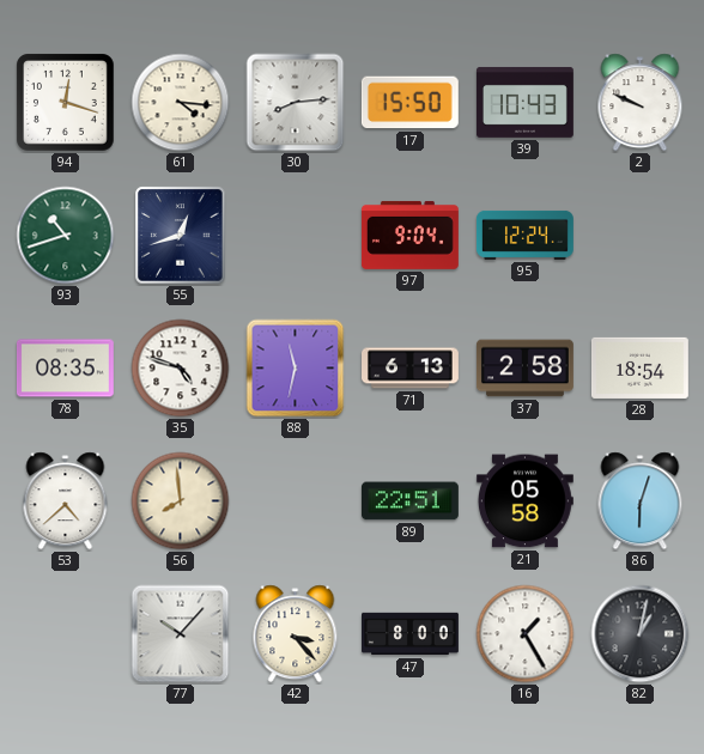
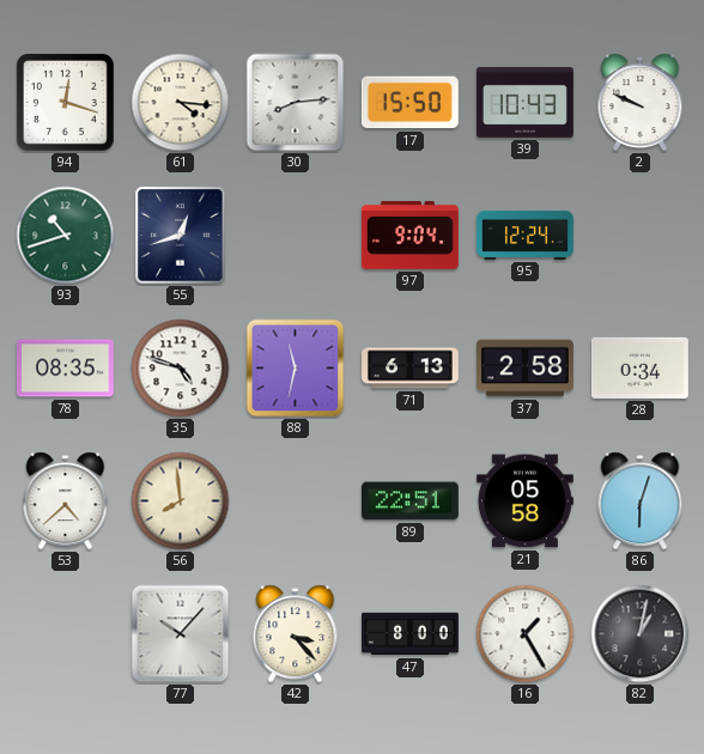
28: 18:54 -> 0:34
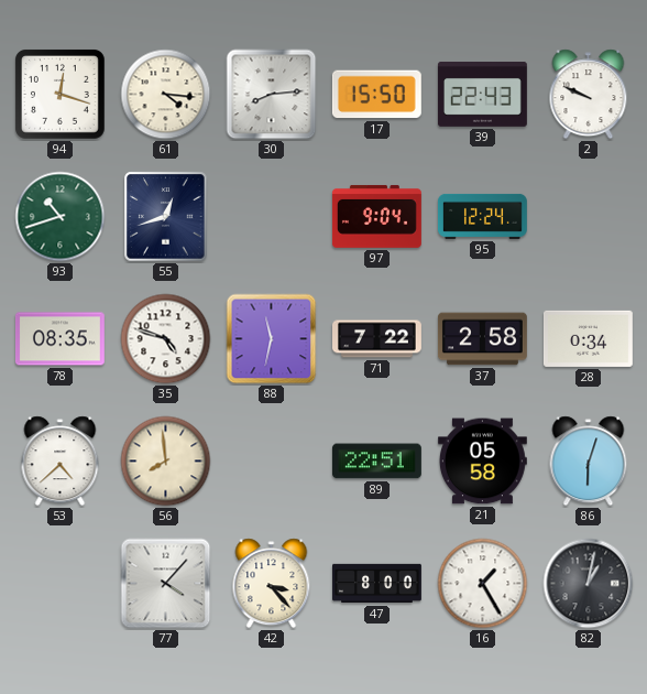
39: 10:43 -> 22:43
71: 6:13 -> 7:22
77: 10:07 -> 4:07
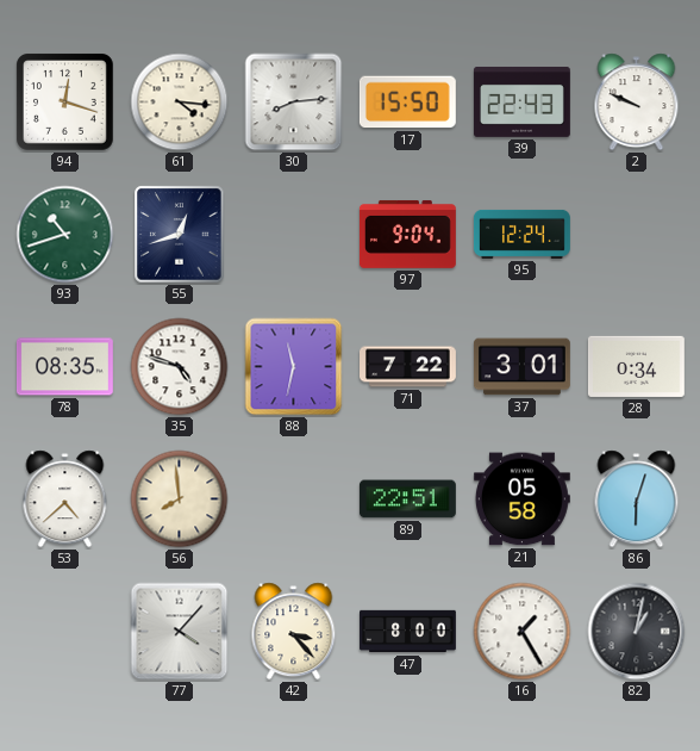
37: 2:58 -> 3:01
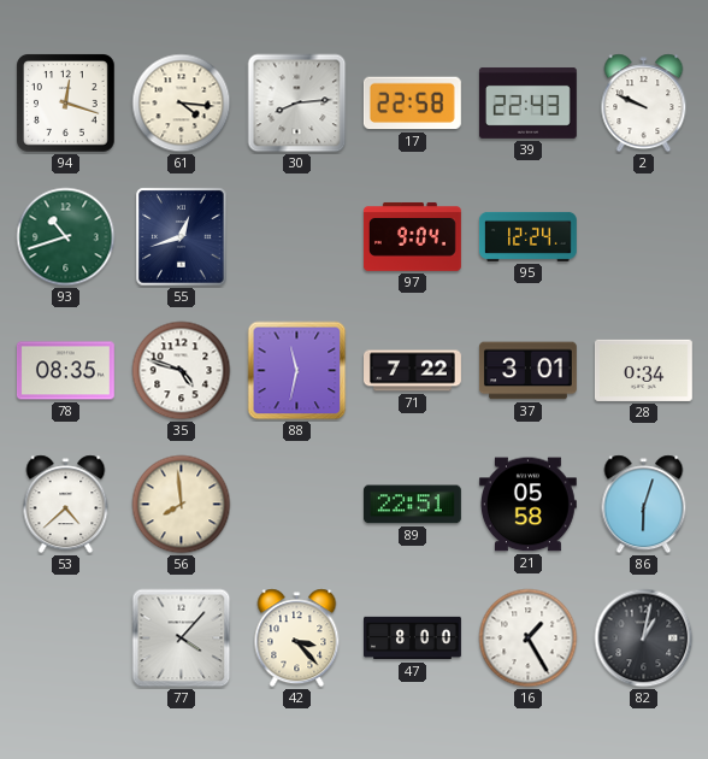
17: 15:50 -> 22:58
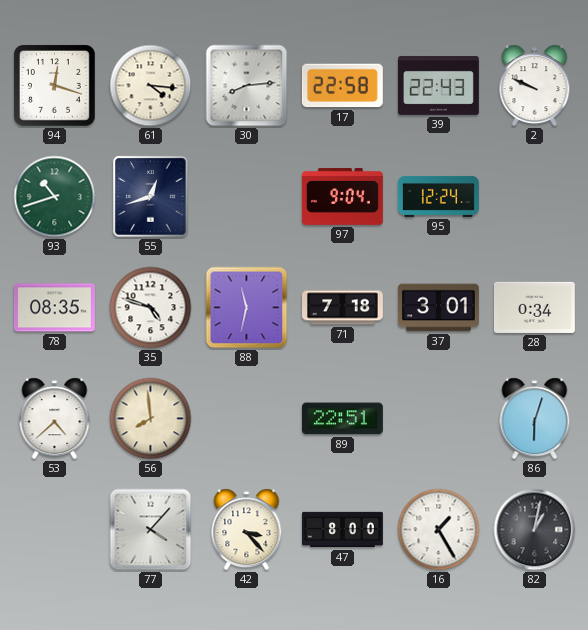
71: 7:22 -> 7:18
21: 05:58 -> none
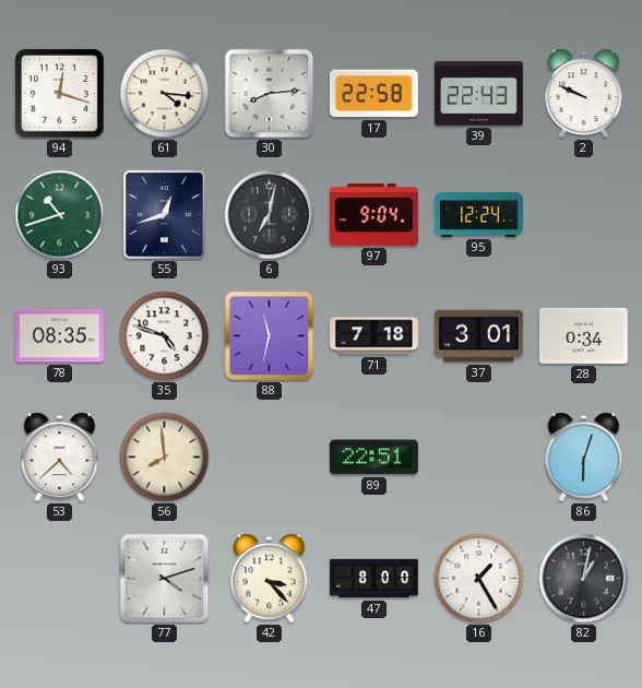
6: none -> 7:02
77: 4:07 -> 4:12
